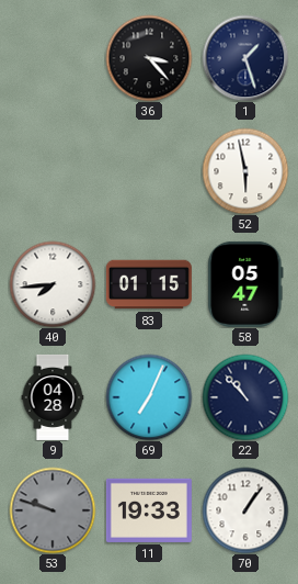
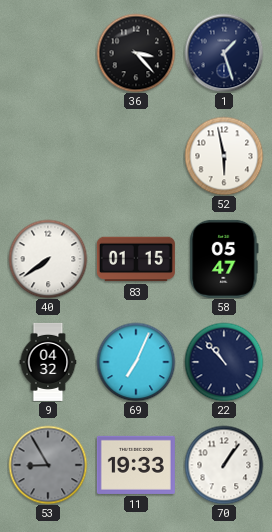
40: 7:44 -> 7:39
9: 04:28 -> 04:32
53: 9:48 -> 8:55
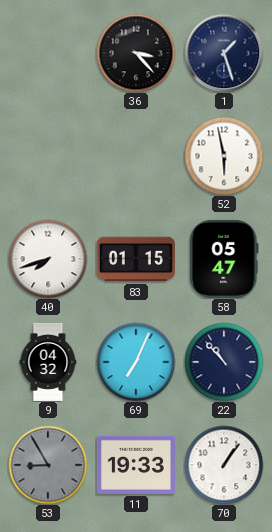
40: 7:39 -> 7:42
